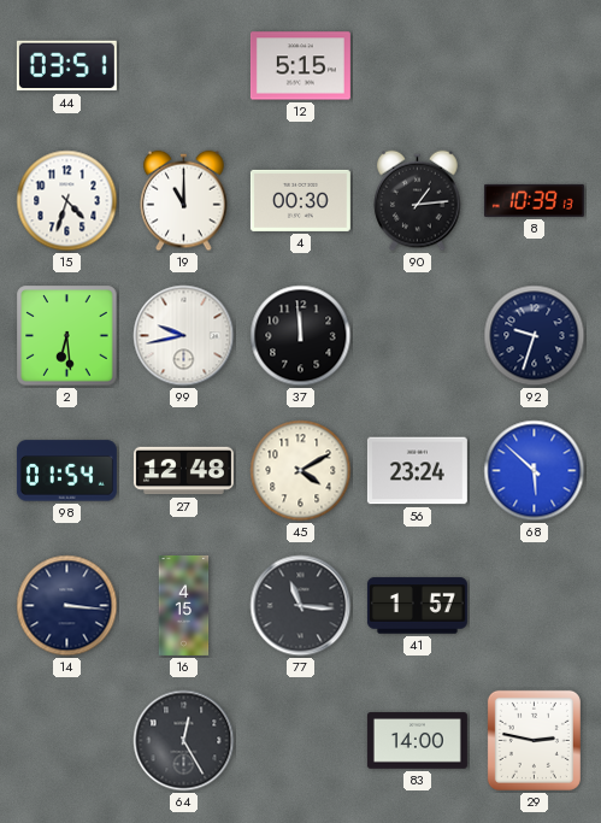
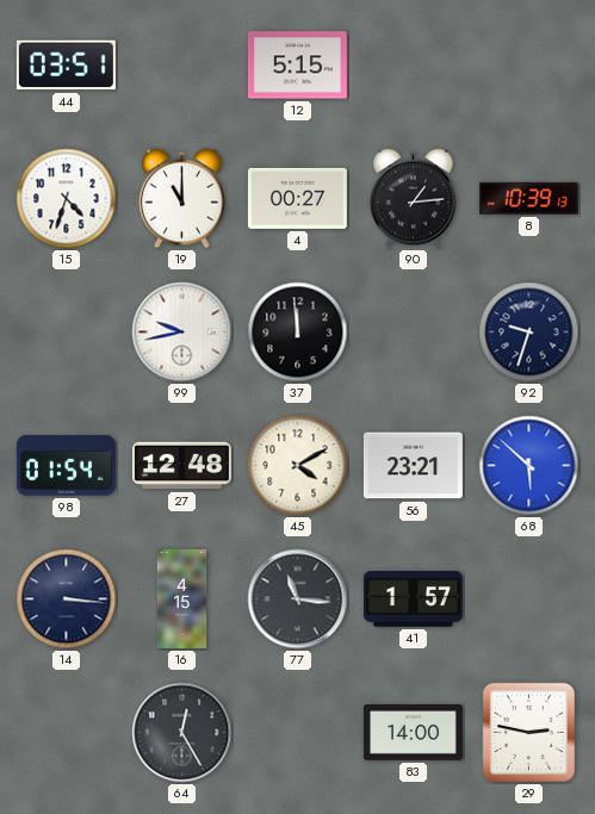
4: 00:30 -> 00:27
2: 6:29 -> none
56: 23:24 -> 23:21
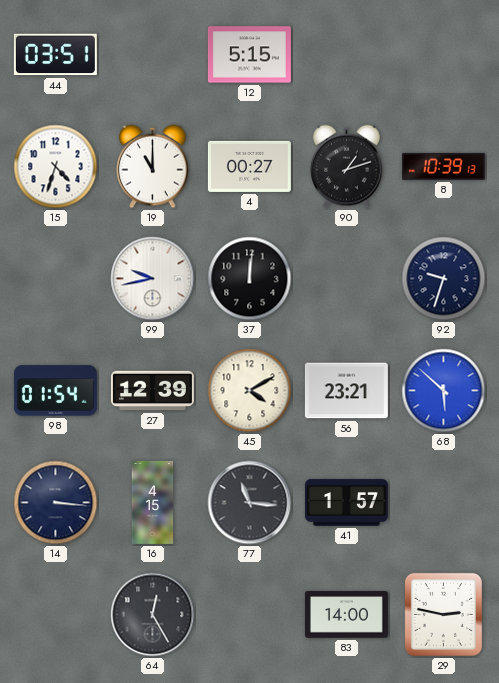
90: 1:14 -> 1:12
37: 11:59 -> 12:01
27: 12:48 -> 12:39
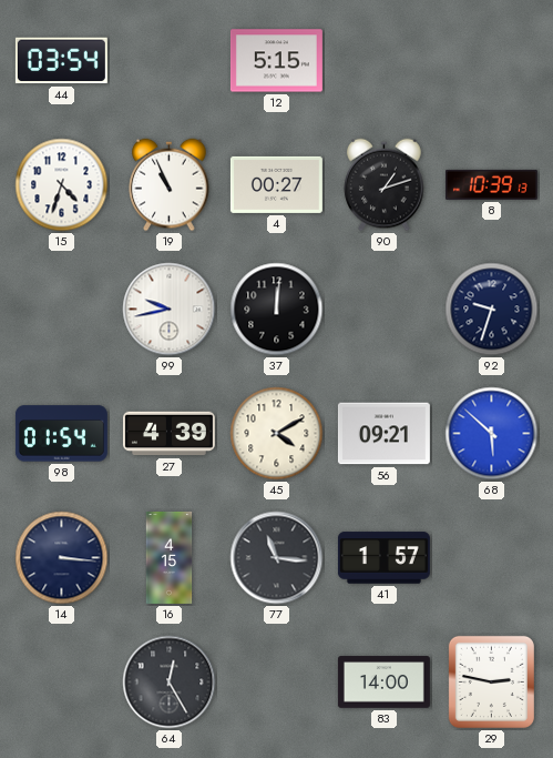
44: 03:51 -> 03:54
19: 11:00 -> 10:56
27: 12:39 -> 4:39
56: 23:21 -> 09:21
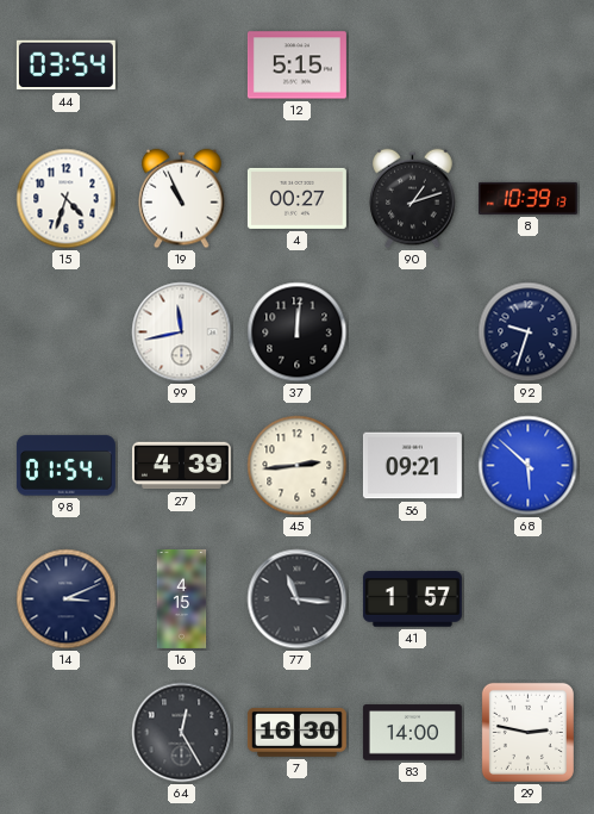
99: 9:43 -> 11:43
45: 4:10 -> 2:44
14: 3:16 -> 3:11
7: none -> 16:30
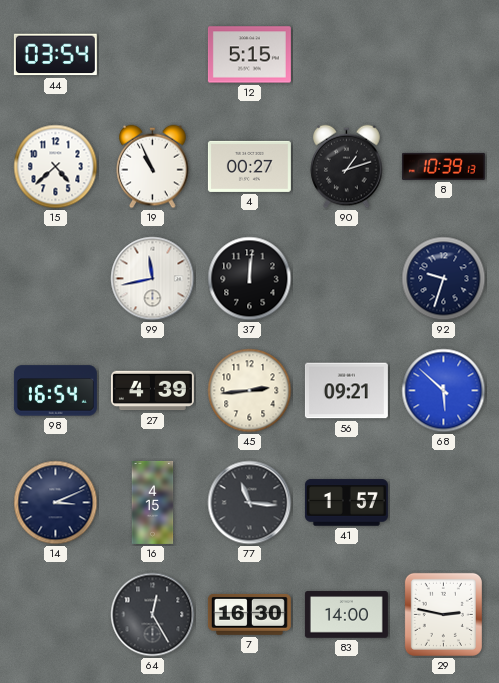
15: 4:33 -> 4:38
98: 01:54 -> 16:54
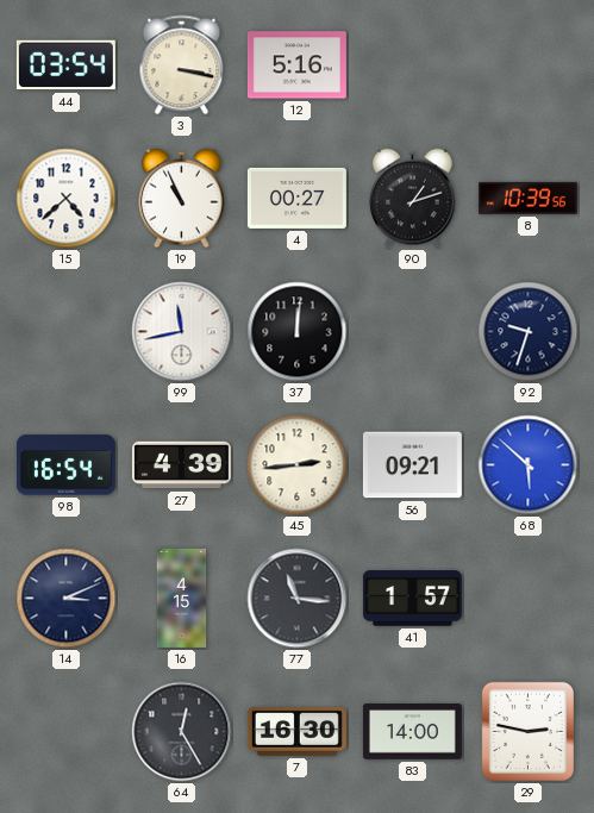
3: none -> 3:17
12: 5:15 -> 5:16
8: 10:39:13 -> 10:39:56
